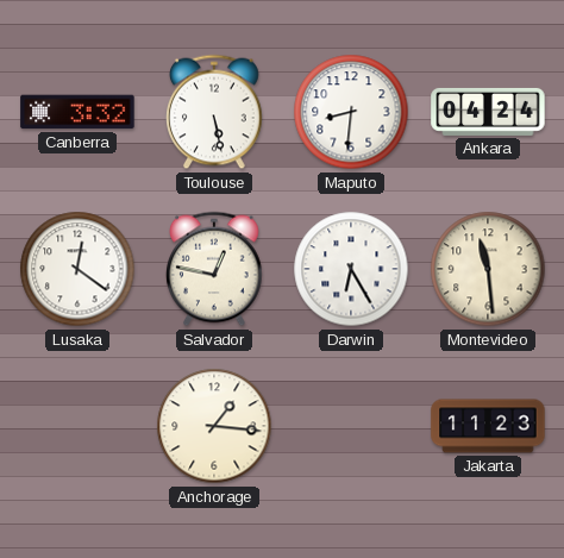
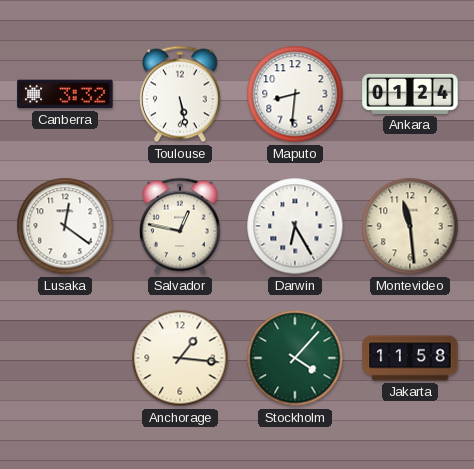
Ankara: 04:24 -> 01:24
Stockholm: none -> 4:07
Jakarta: 11:23 -> 11:58
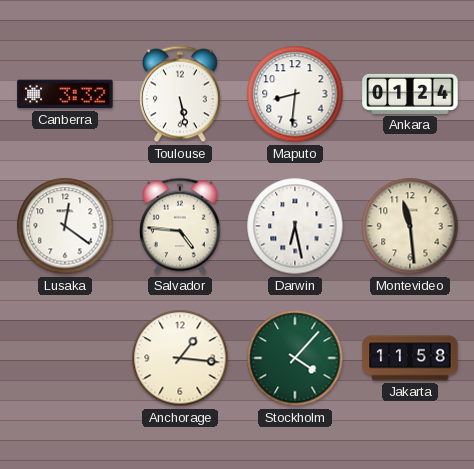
Salvador: 12:47 -> 4:46
Darwin: 6:25 -> 6:28
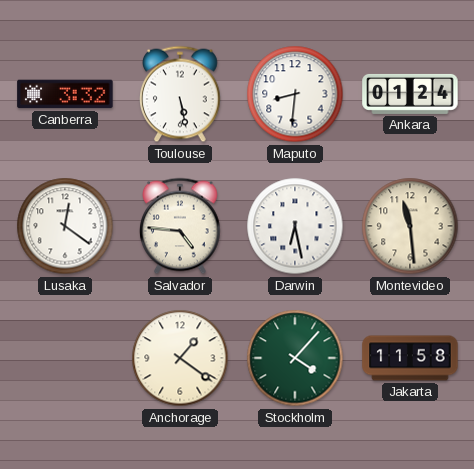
Anchorage: 1:16 -> 1:21
